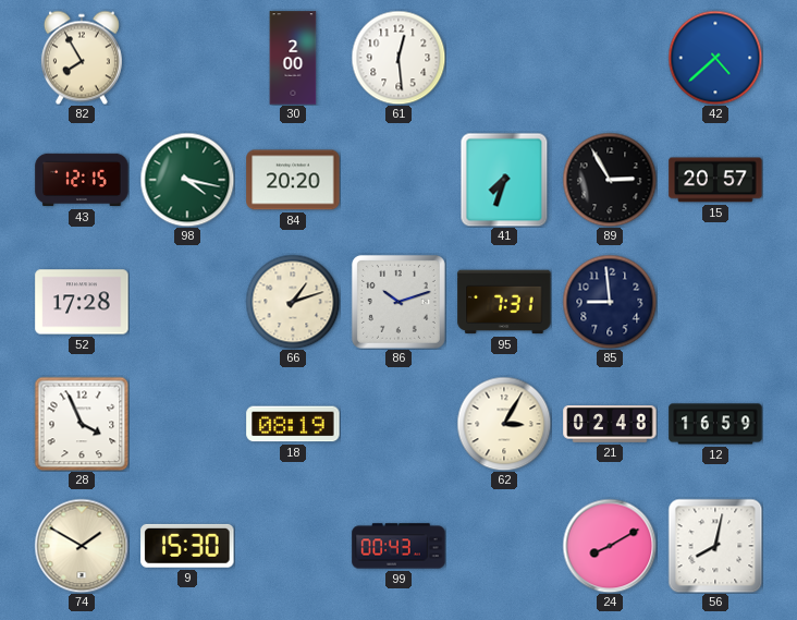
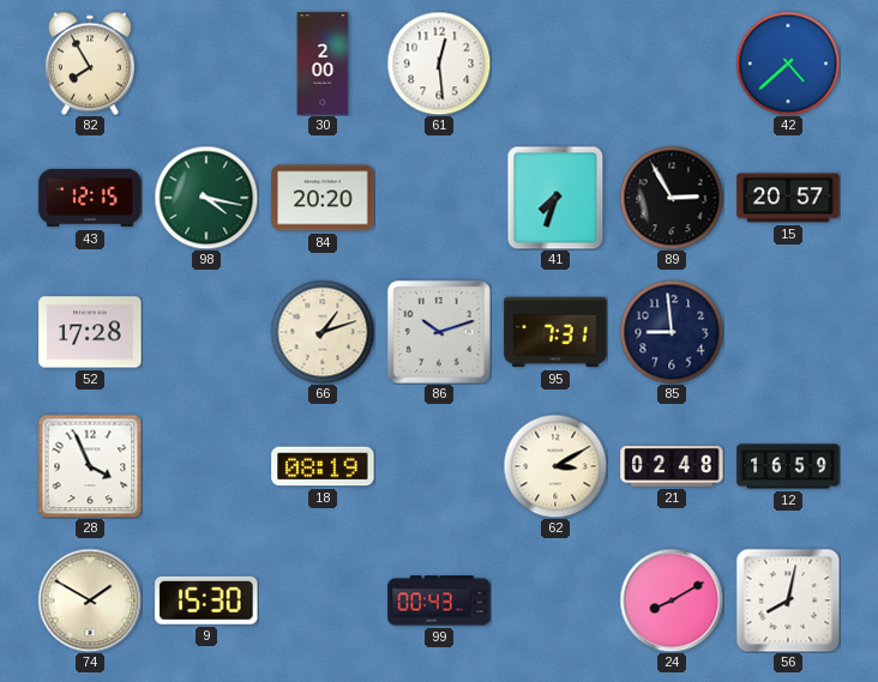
62: 3:05 -> 3:10
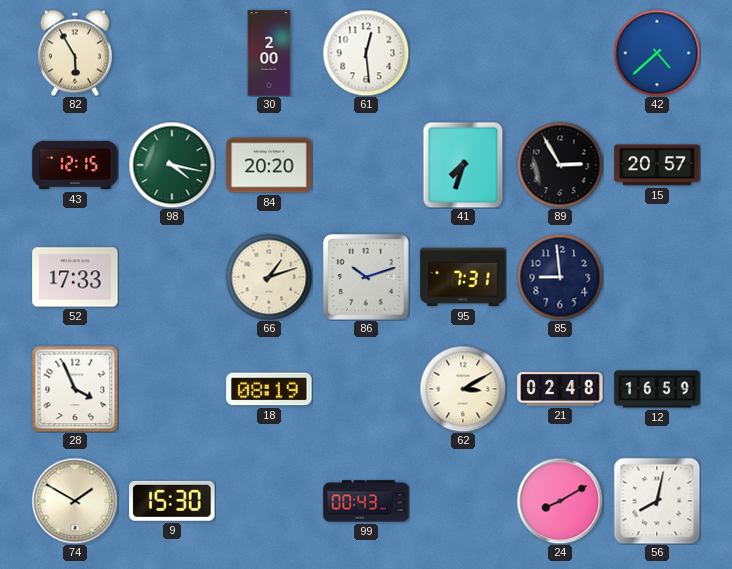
82: 7:55 -> 5:55
52: 17:28 -> 17:33
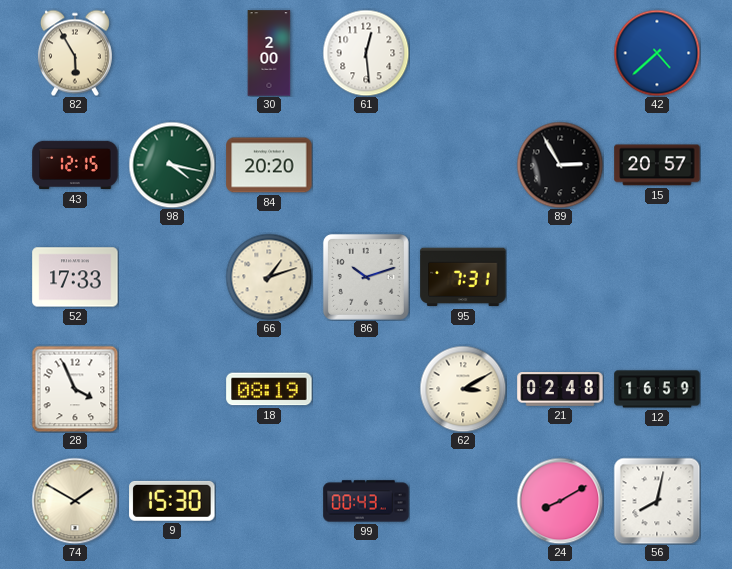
41: 7:33 -> none
85: 8:59 -> none
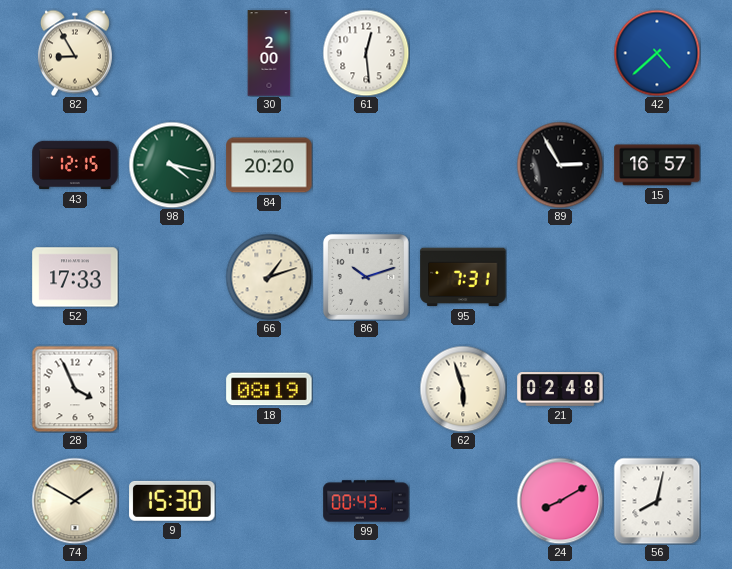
82: 5:55 -> 8:55
15: 20:57 -> 16:57
62: 3:10 -> 5:57
12: 16:59 -> none
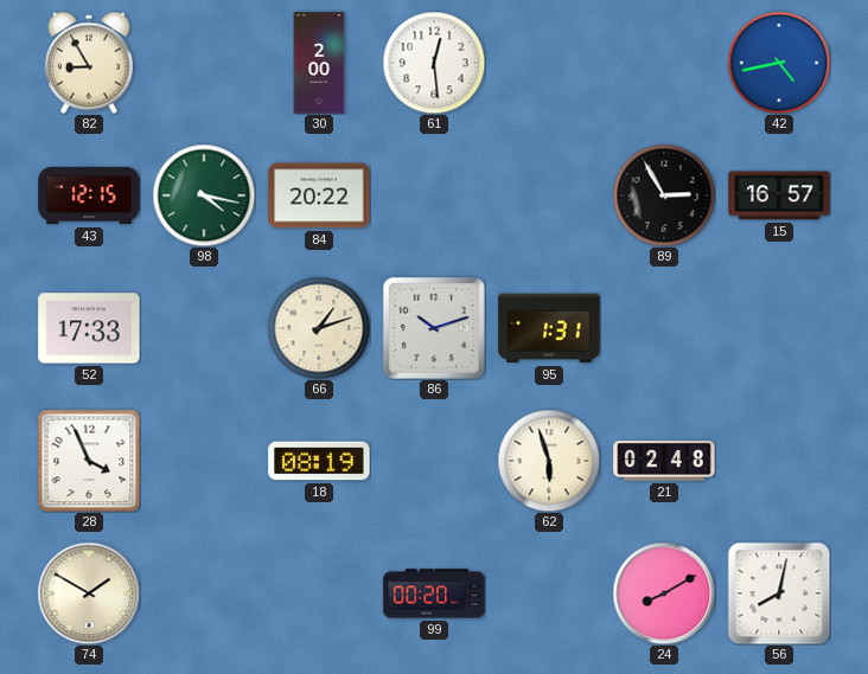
42: 4:38 -> 4:43
84: 20:20 -> 20:22
95: 7:31 -> 1:31
9: 15:30 -> none
99: 00:43 -> 00:20
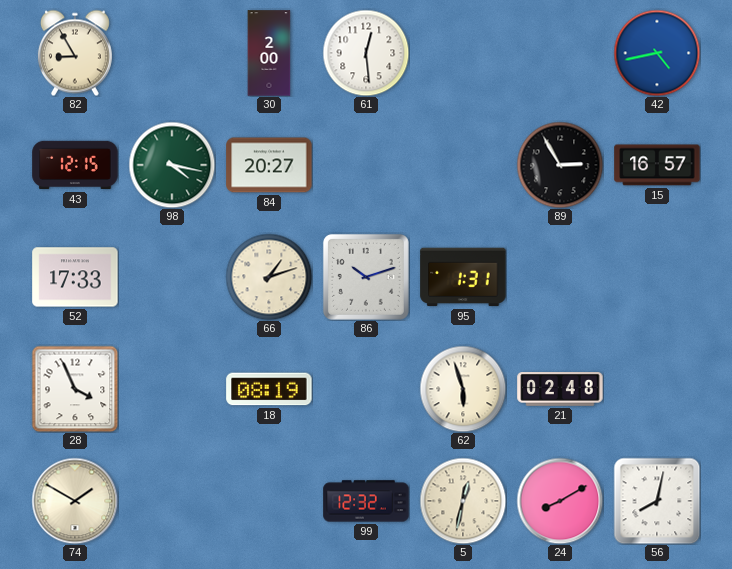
84: 20:22 -> 20:27
99: 00:20 -> 12:32
5: none -> 12:32
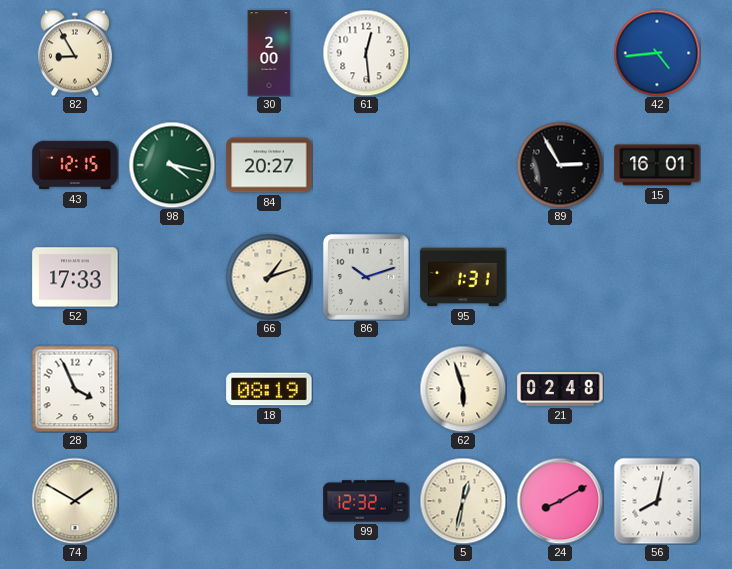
42: 4:43 -> 4:44
15: 16:57 -> 16:01
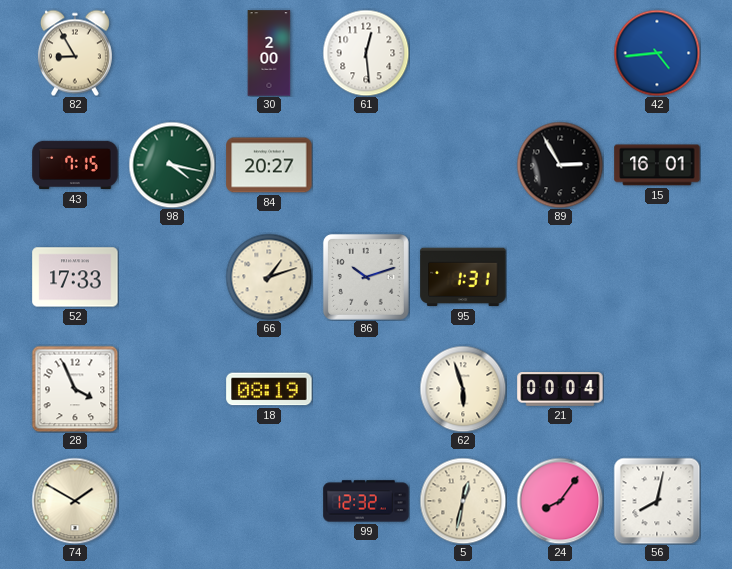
43: 12:15 -> 7:15
21: 02:48 -> 00:04
24: 8:10 -> 8:06
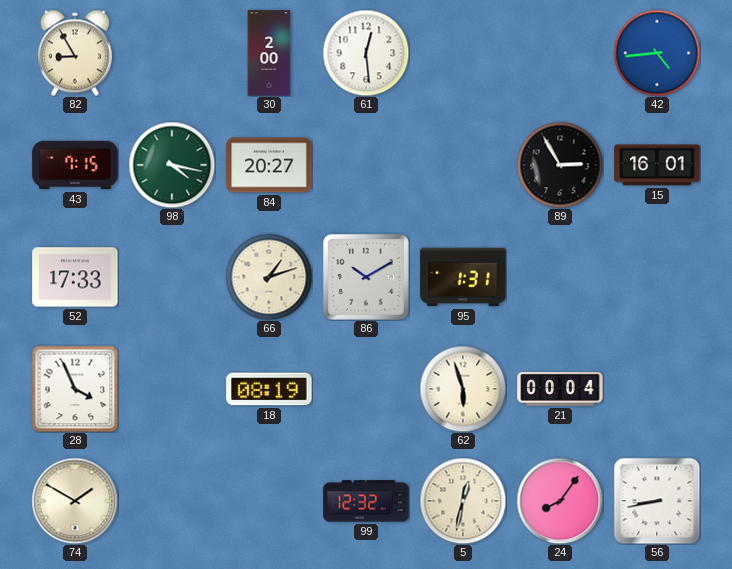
86: 10:12 -> 10:10
56: 8:02 -> 8:43
